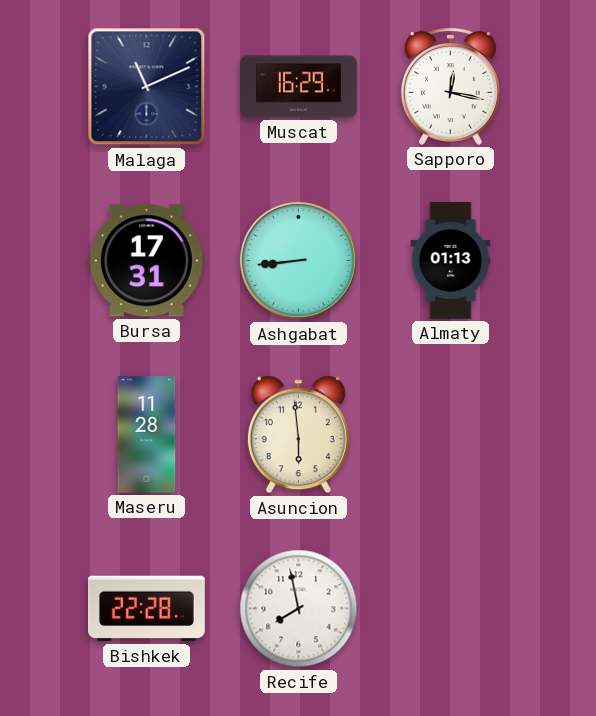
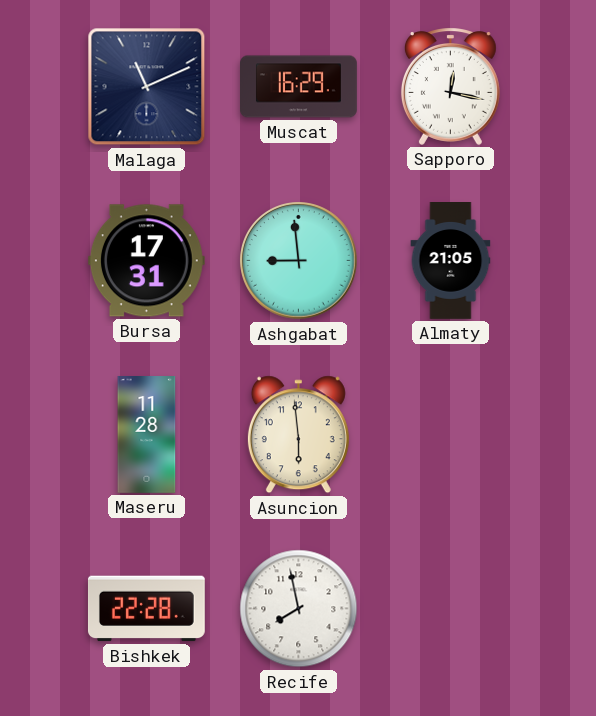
Ashgabat: 8:44 -> 8:59
Almaty: 01:13 -> 21:05
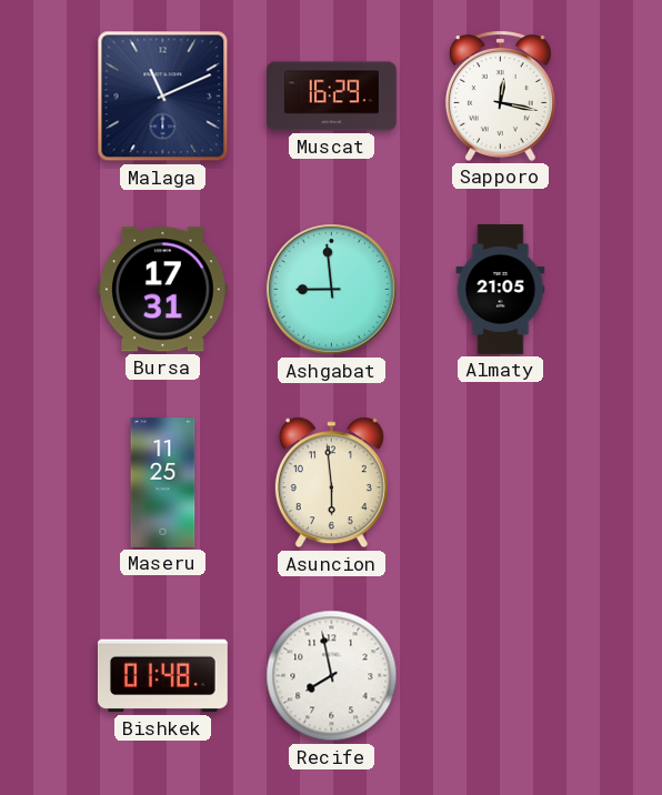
Maseru: 11:28 -> 11:25
Bishkek: 22:28 -> 01:48
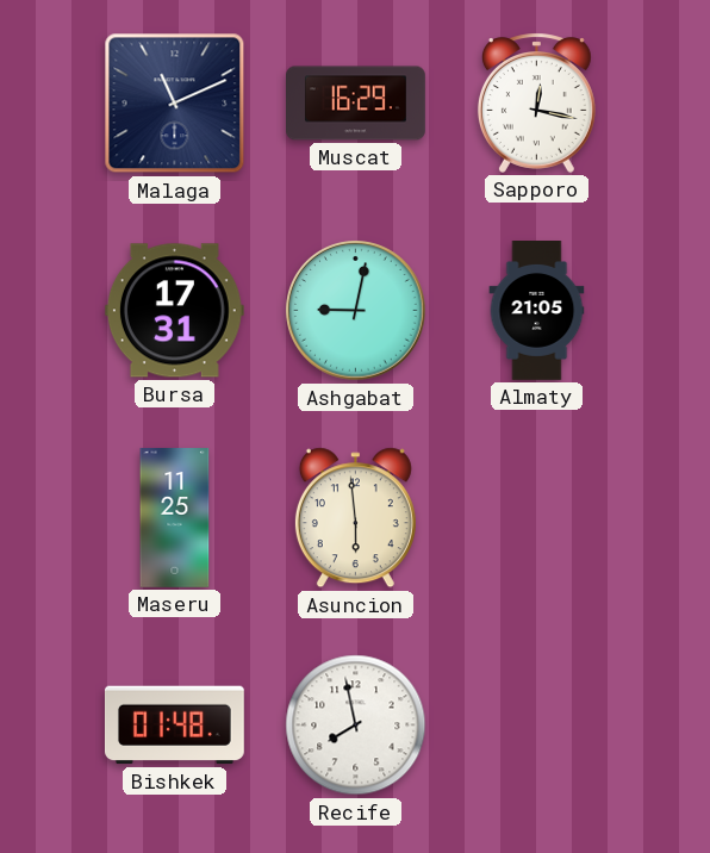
Ashgabat: 8:59 -> 9:02
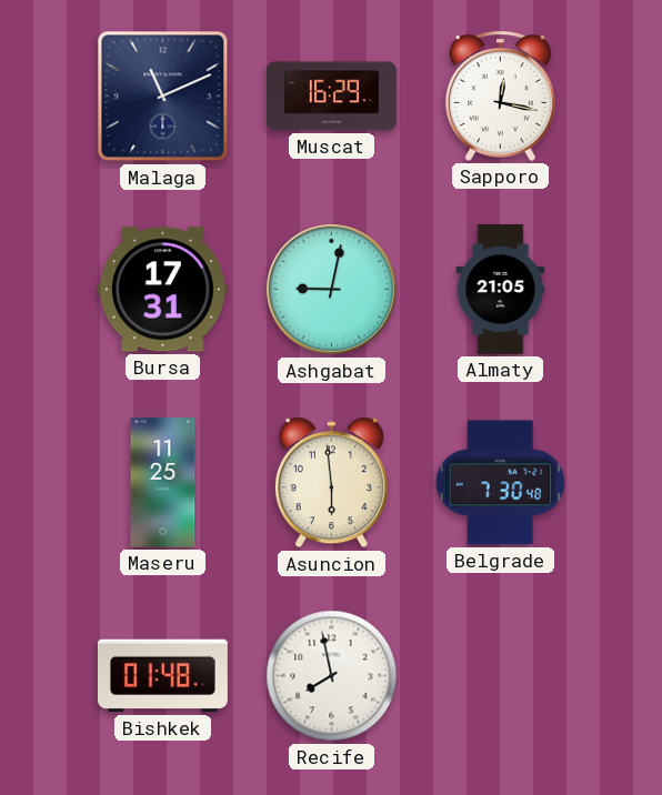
Belgrade: none -> 7:30
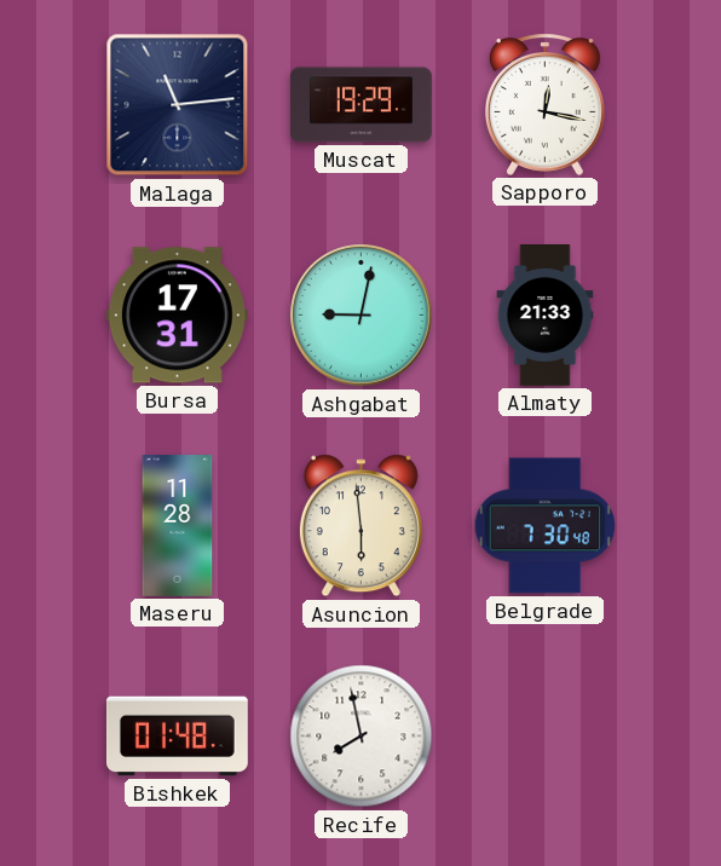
Malaga: 11:11 -> 11:14
Muscat: 16:29 -> 19:29
Almaty: 21:05 -> 21:33
Maseru: 11:25 -> 11:28
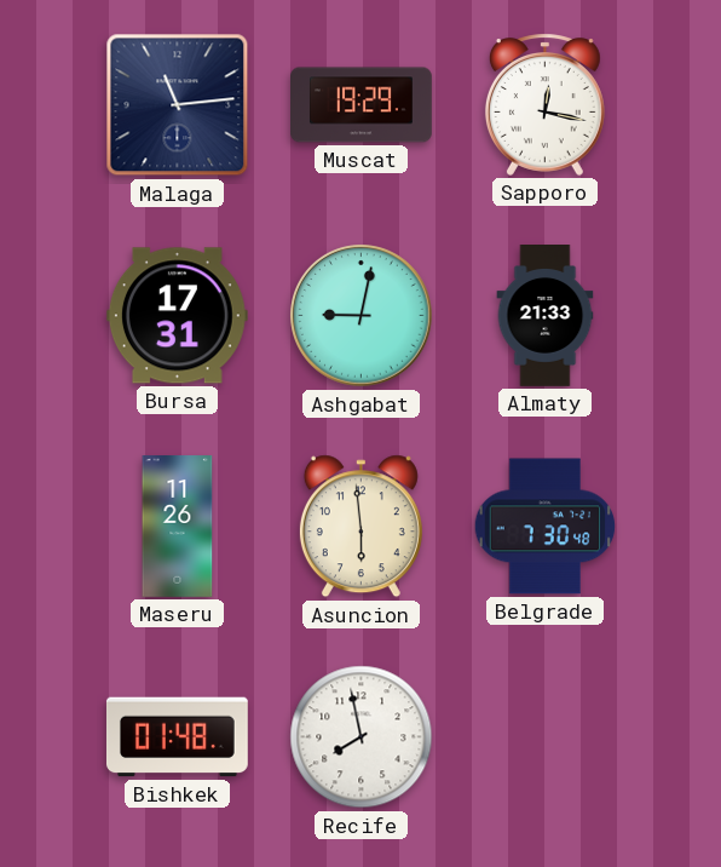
Maseru: 11:28 -> 11:26
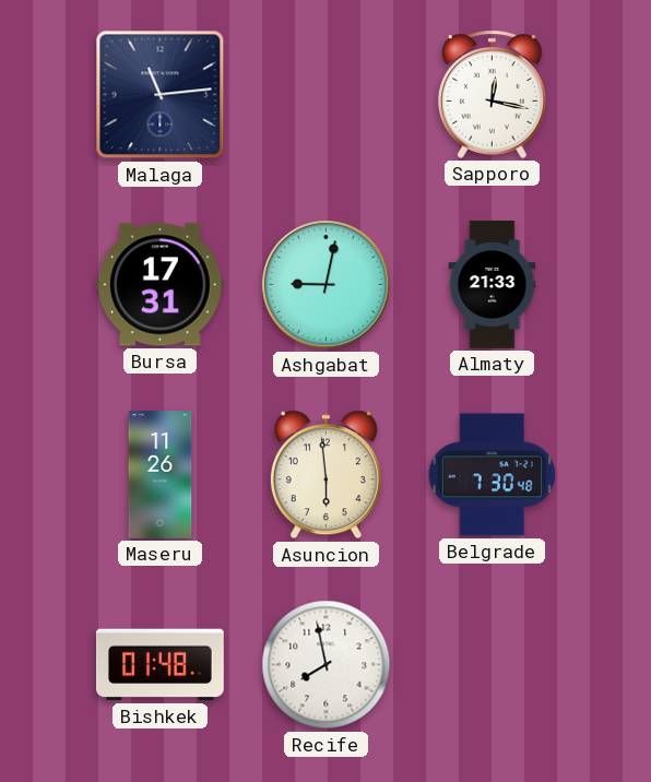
Muscat: 19:29 -> none
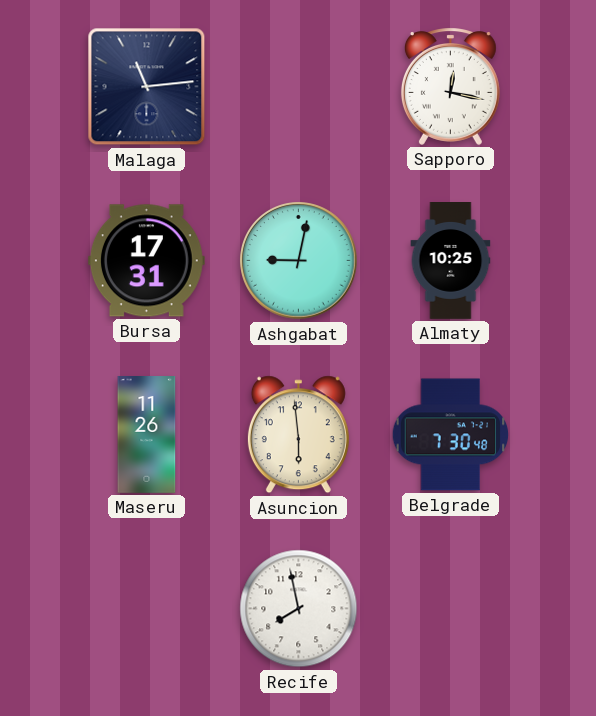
Almaty: 21:33 -> 10:25
Bishkek: 01:48 -> none
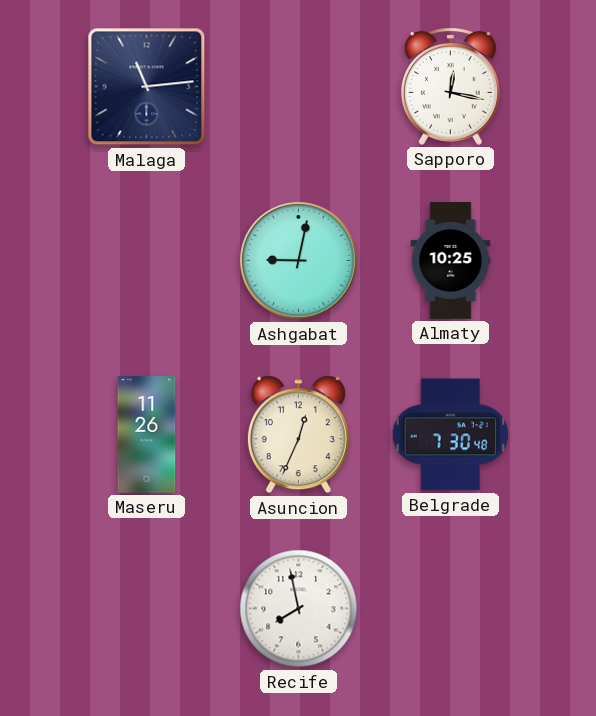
Bursa: 17:31 -> none
Asuncion: 5:59 -> 12:34
